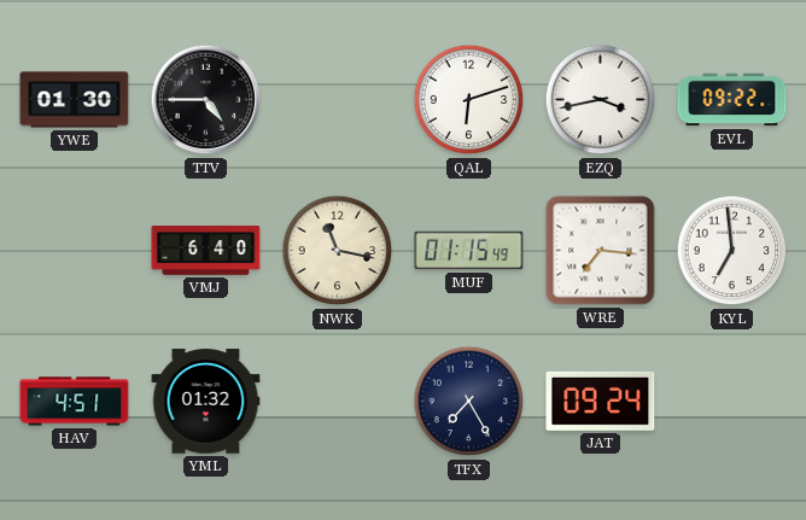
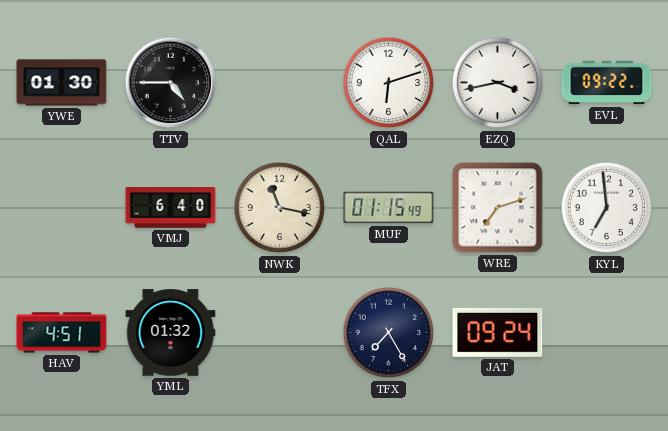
WRE: 7:16 -> 7:12
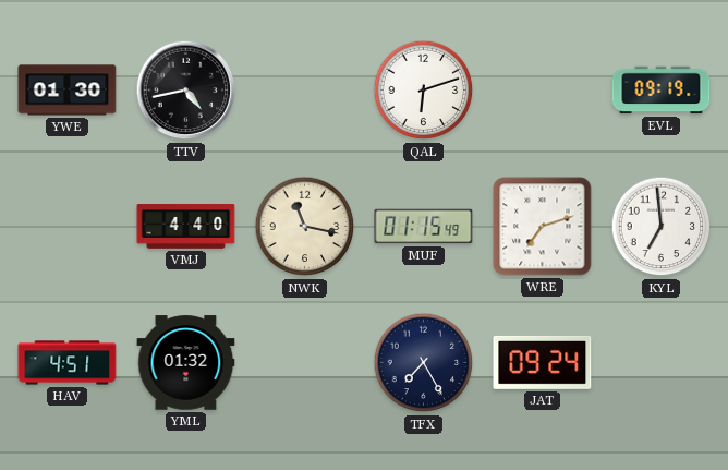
TTV: 4:45 -> 4:43
EZQ: 3:43 -> none
EVL: 09:22 -> 09:19
VMJ: 6:40 -> 4:40
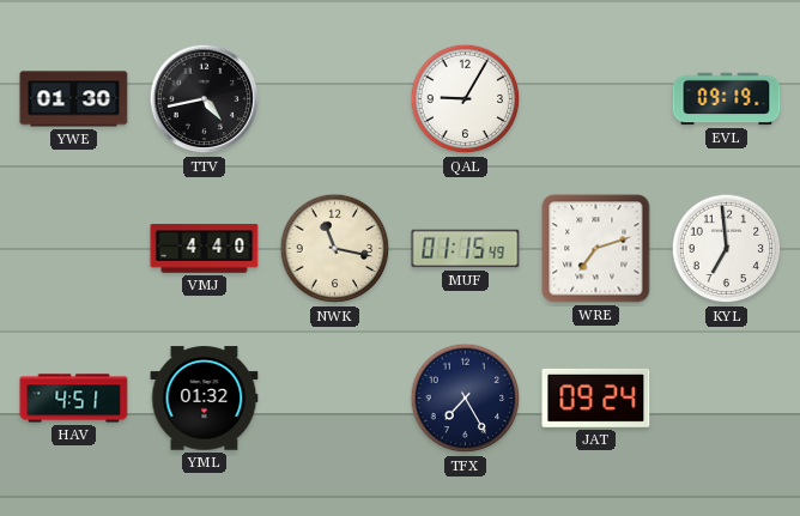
QAL: 6:12 -> 9:05
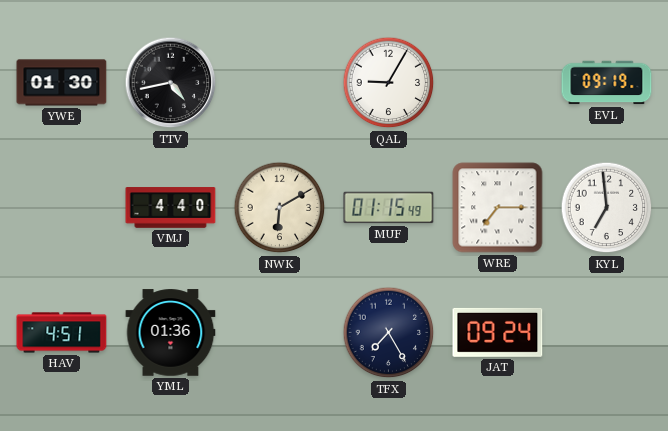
NWK: 11:17 -> 6:10
WRE: 7:12 -> 7:15
YML: 01:32 -> 01:36
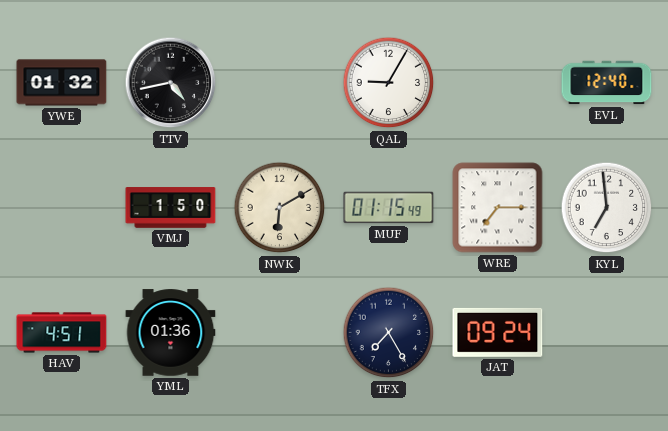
YWE: 01:30 -> 01:32
EVL: 09:19 -> 12:40
VMJ: 4:40 -> 1:50
